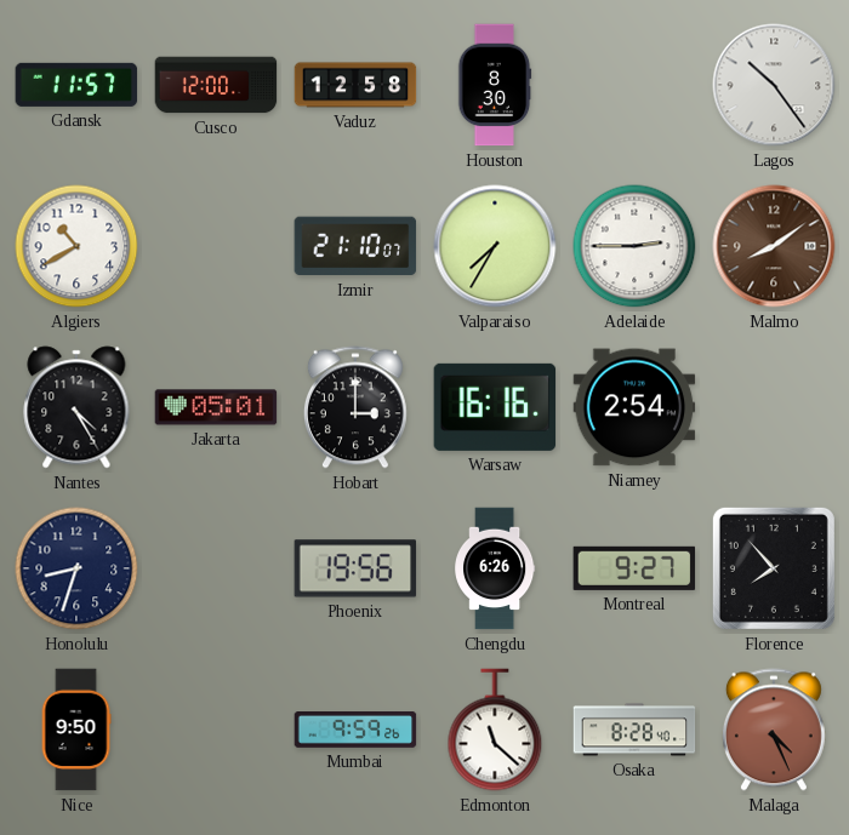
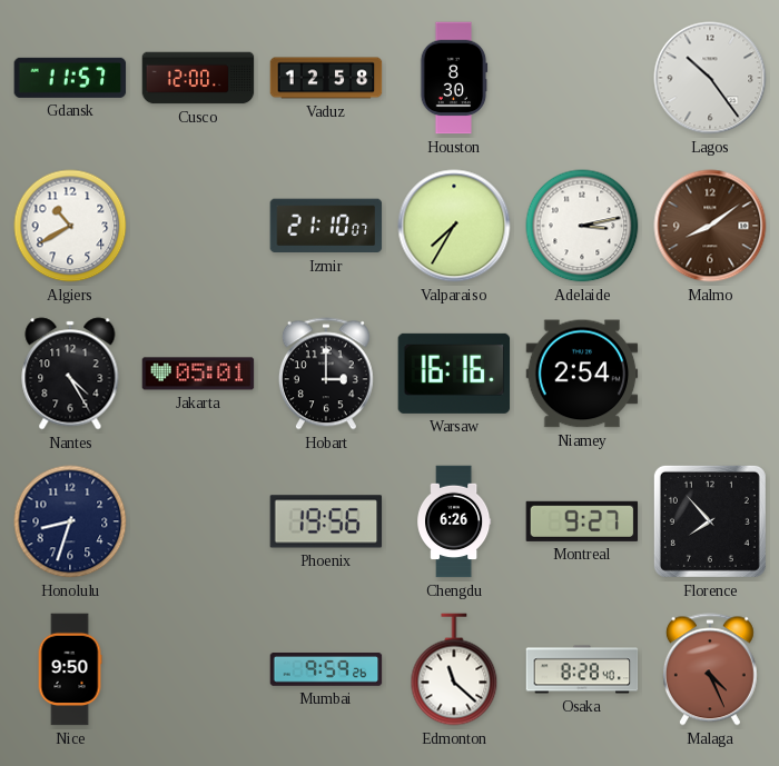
Adelaide: 2:45 -> 3:13
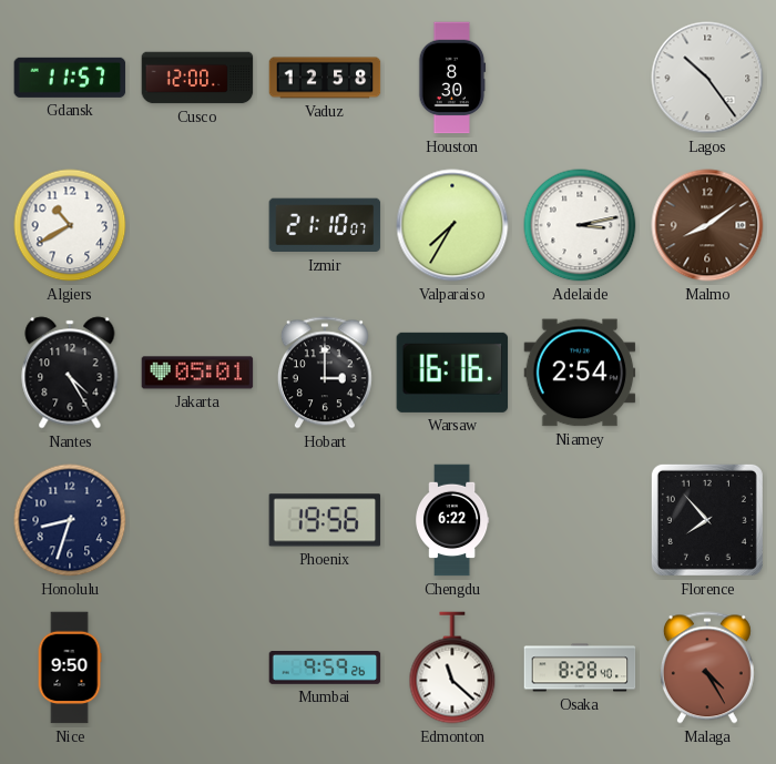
Chengdu: 6:26 -> 6:22
Montreal: 9:27 -> none
Malaga: 4:26 -> 4:25
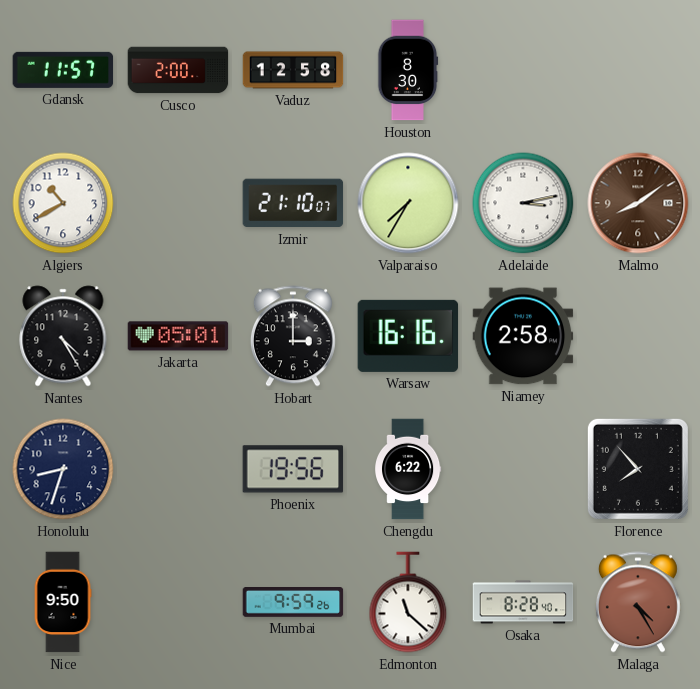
Cusco: 12:00 -> 2:00
Lagos: 10:24 -> none
Niamey: 2:54 -> 2:58
